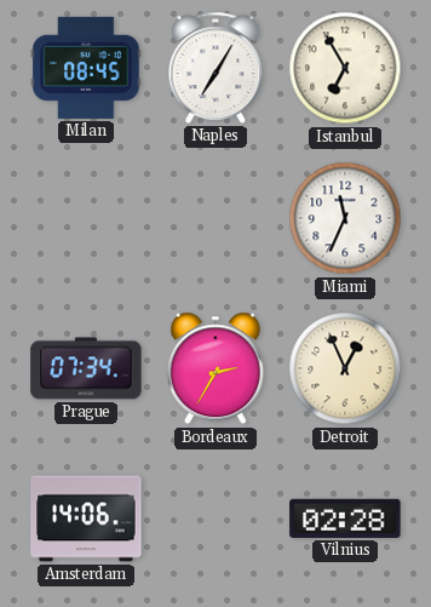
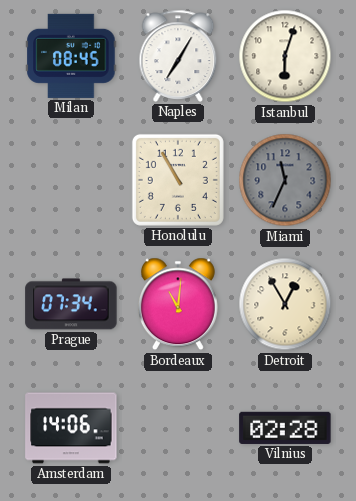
Istanbul: 6:55 -> 6:03
Honolulu: none -> 10:55
Miami dial: white -> grey
Bordeaux: 2:35 -> 11:01
Detroit: 12:56 -> 12:55
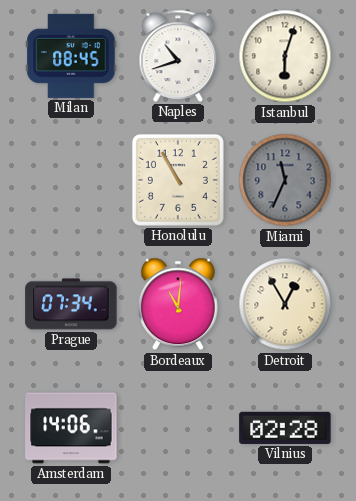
Naples: 7:05 -> 10:42
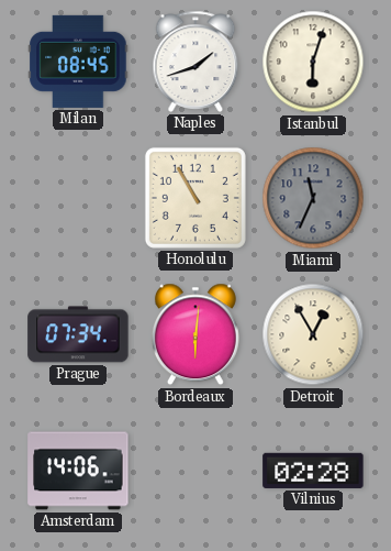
Naples: 10:42 -> 1:42
Bordeaux: 11:01 -> 6:01
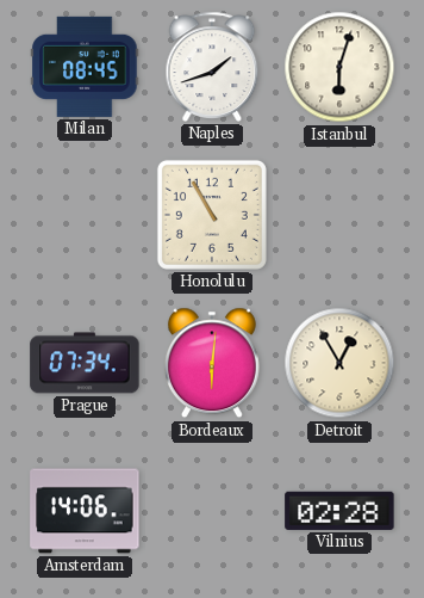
Miami: 11:34 -> none
